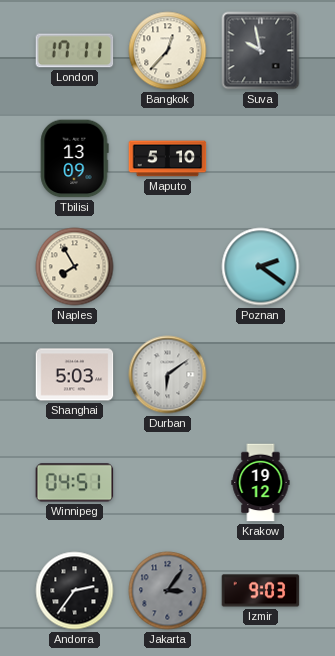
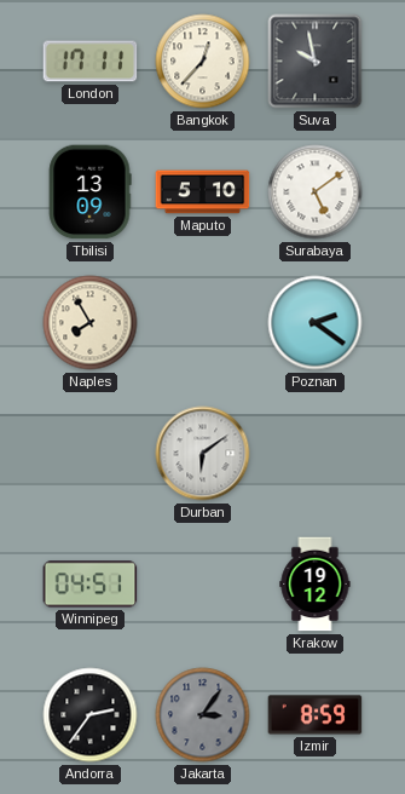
Surabaya: none -> 5:09
Shanghai: 5:03 -> none
Izmir: 9:03 -> 8:59
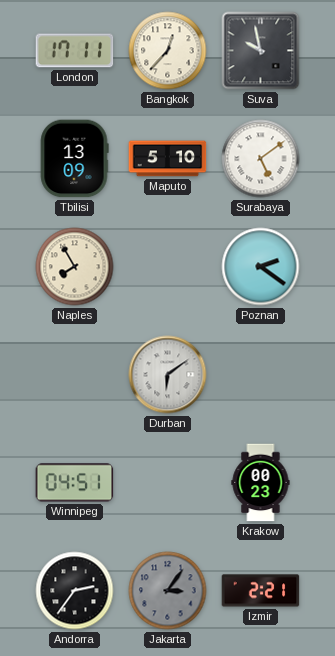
Krakow: 19:12 -> 00:23
Izmir: 8:59 -> 2:21
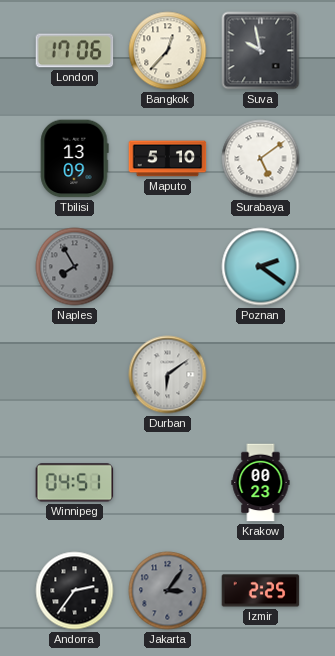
London: 17:11 -> 17:06
Naples dial: cream -> grey
Izmir: 2:21 -> 2:25
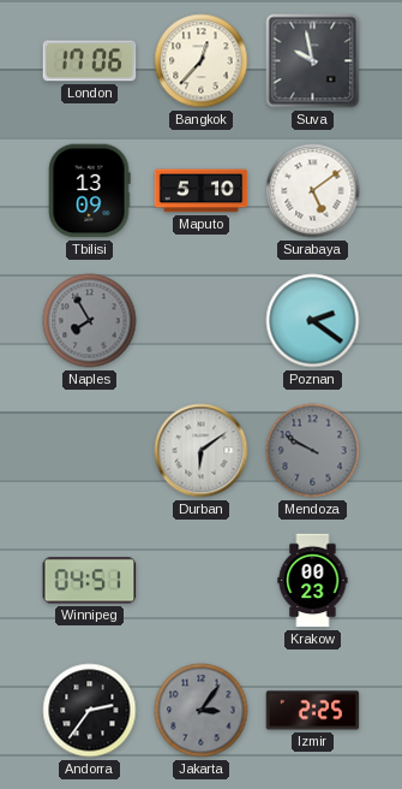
Mendoza: none -> 9:50
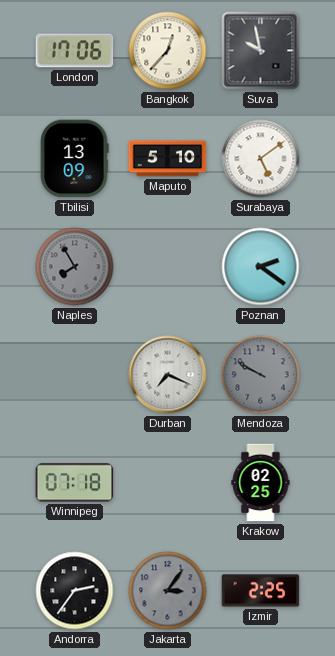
Durban: 6:09 -> 7:19
Winnipeg: 04:51 -> 07:18
Krakow: 00:23 -> 02:25
